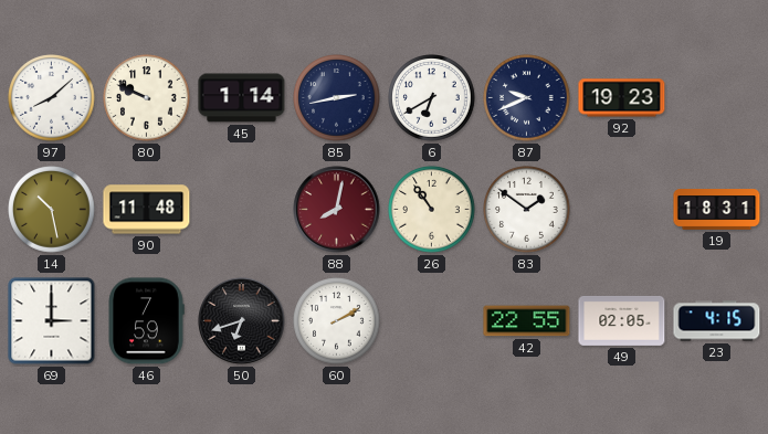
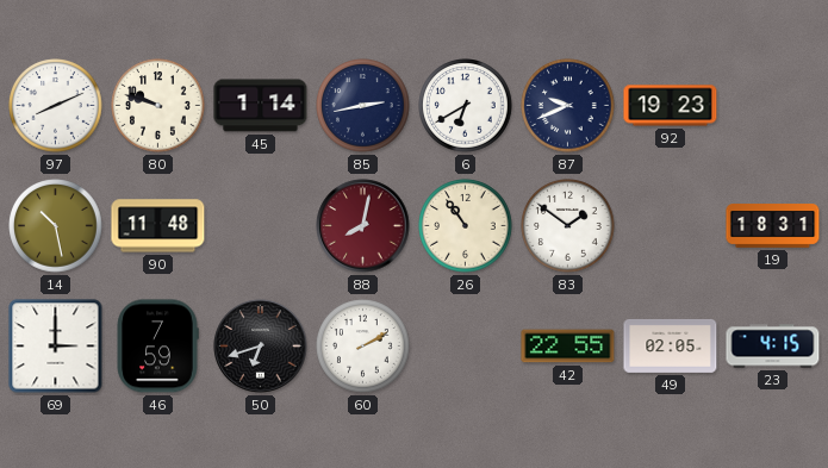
97: 8:08 -> 8:11
80: 9:49 -> 9:48
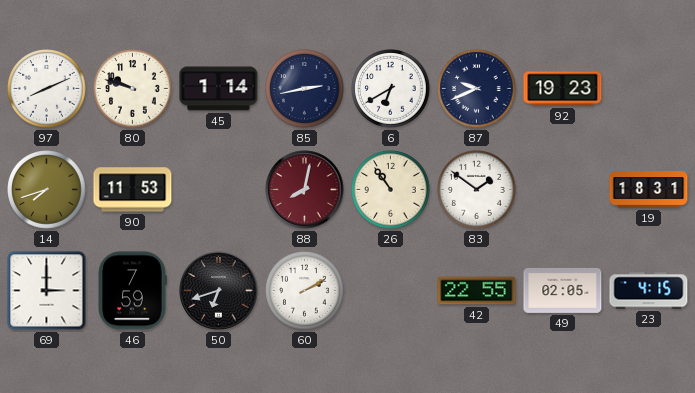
14: 10:28 -> 7:42
90: 11:48 -> 11:53
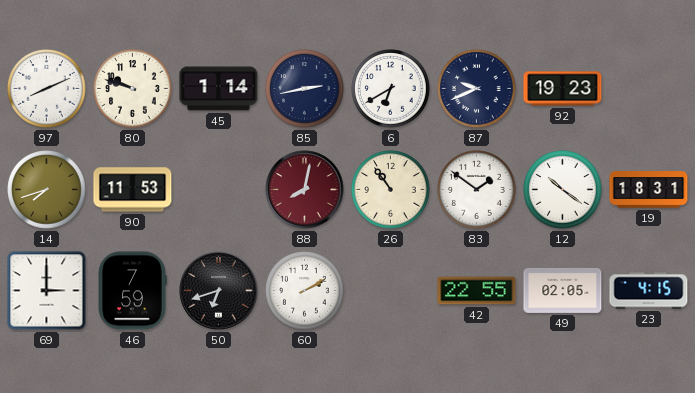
12: none -> 10:21
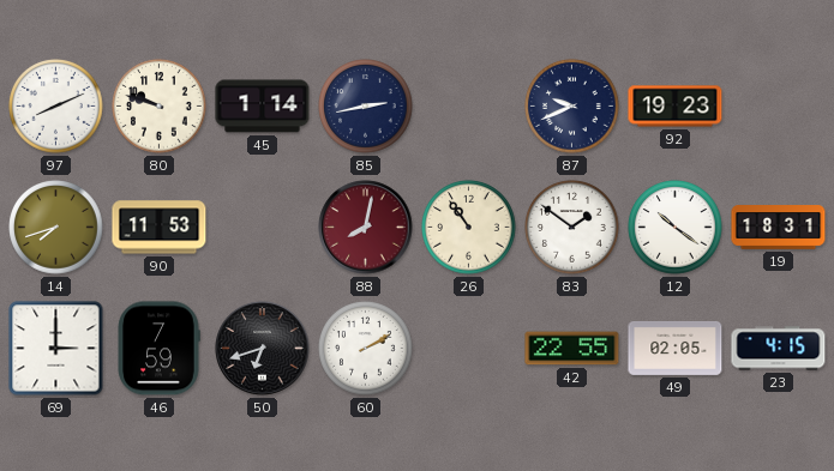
6: 6:40 -> none
